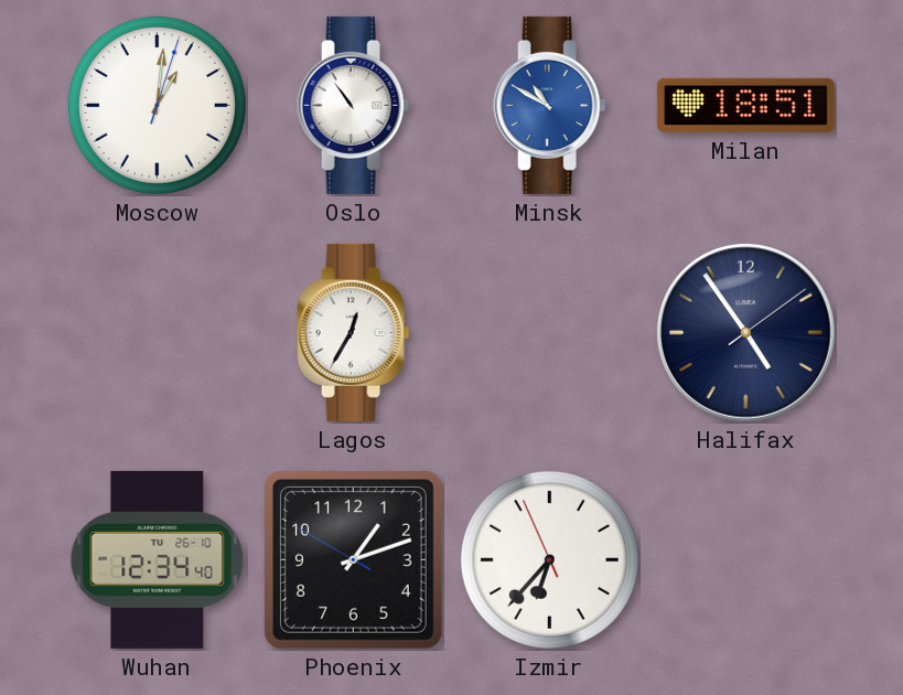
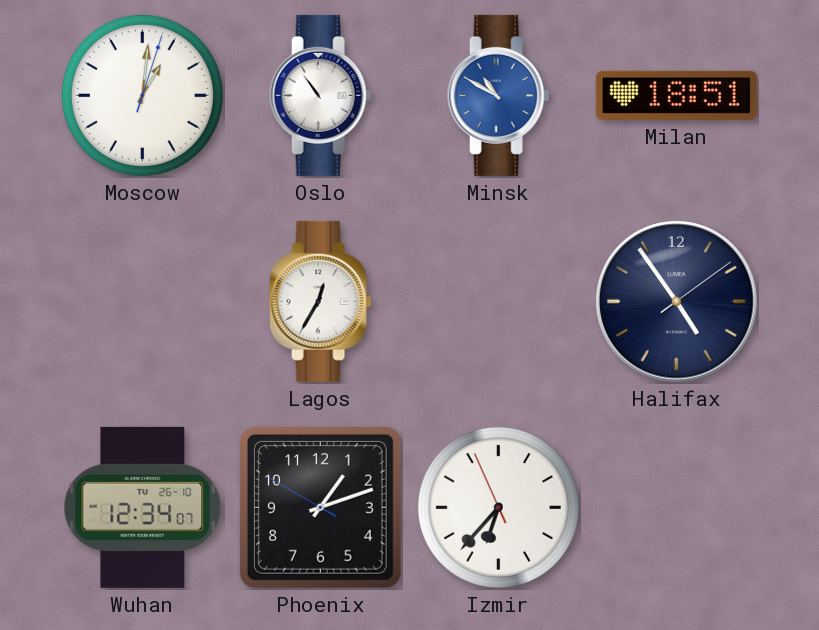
Wuhan: 12:34:40 -> 12:34:07
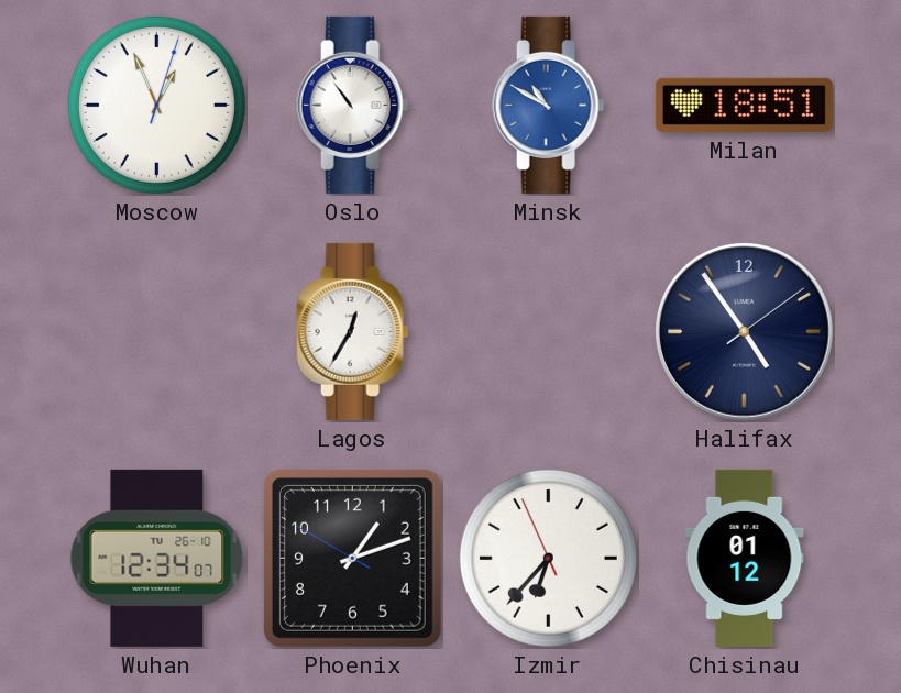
Moscow: 1:01 -> 12:56
Chisinau: none -> 01:12
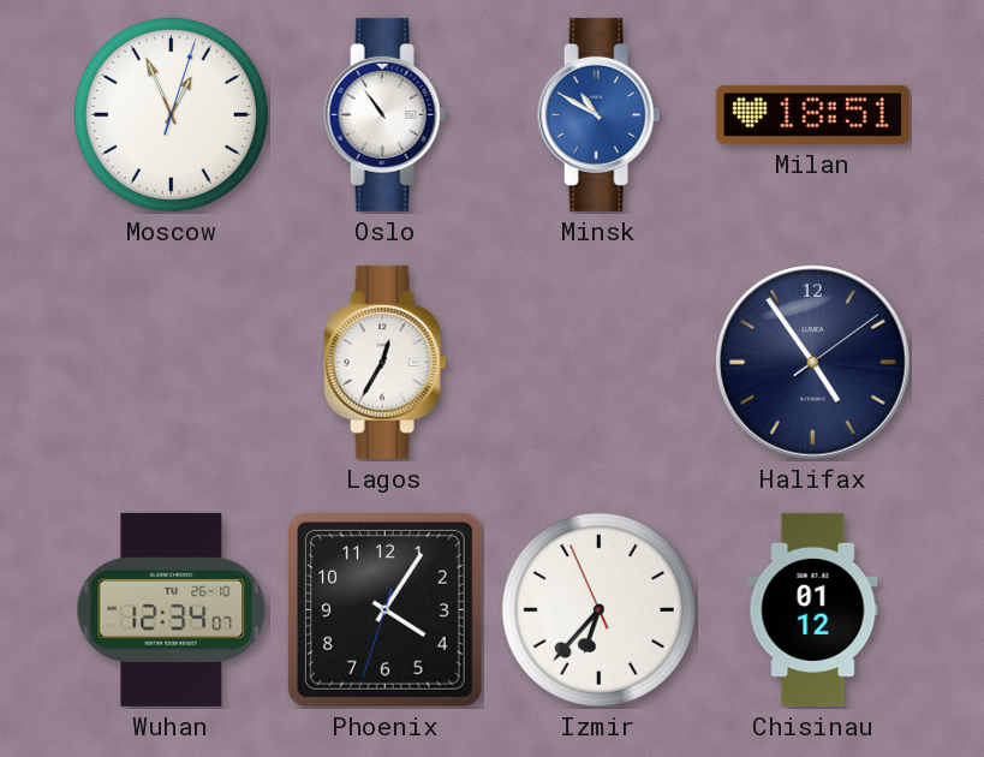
Phoenix: 1:11 -> 4:05
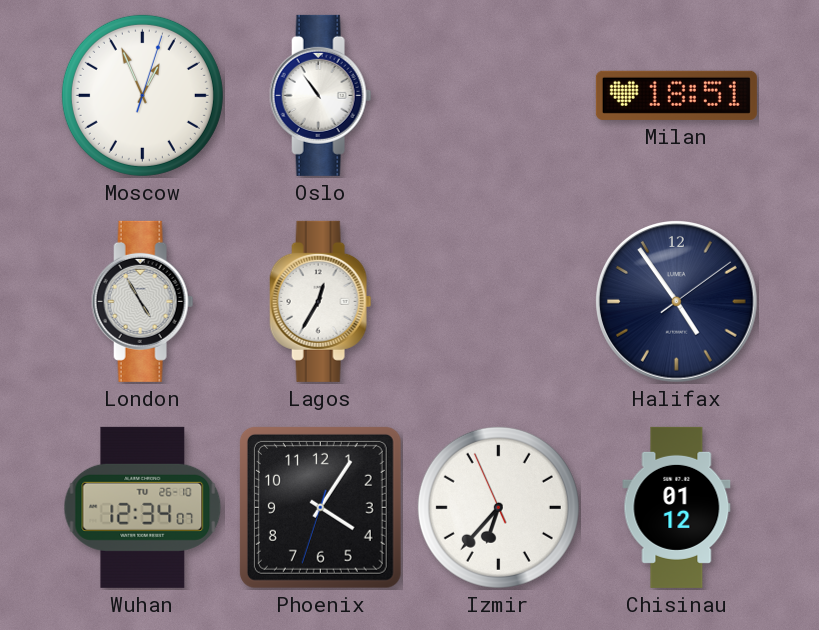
Minsk: 10:50 -> none
London: none -> 4:55
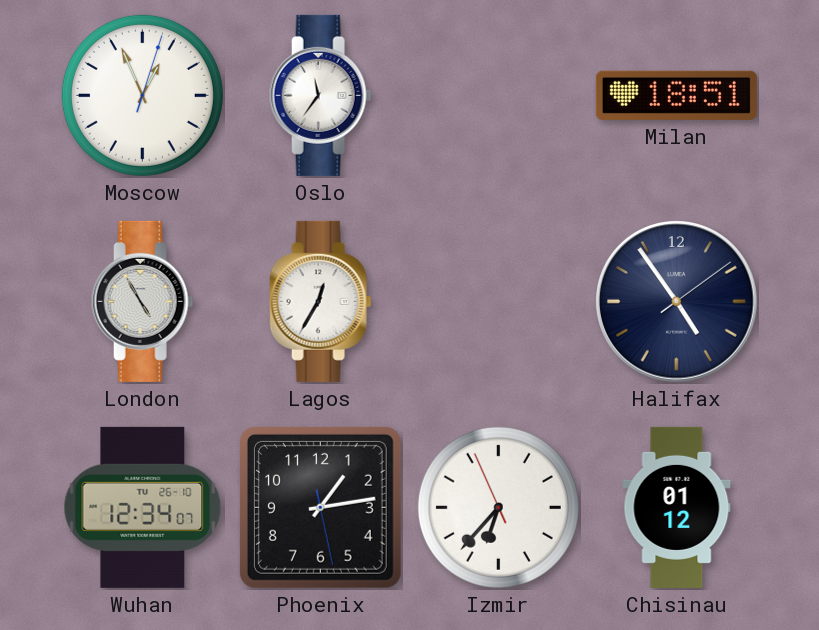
Oslo: 10:54 -> 11:36
Phoenix: 4:05 -> 1:13
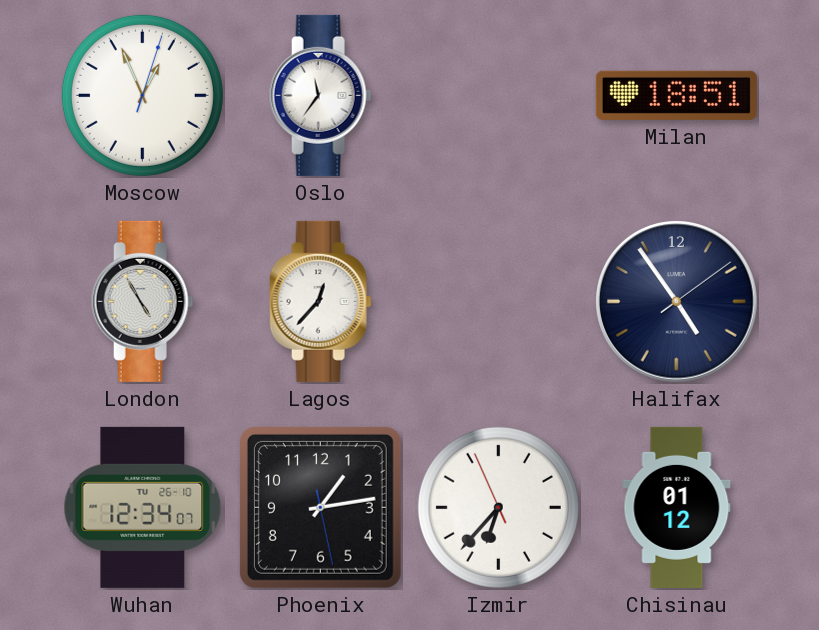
Lagos: 12:35 -> 12:37
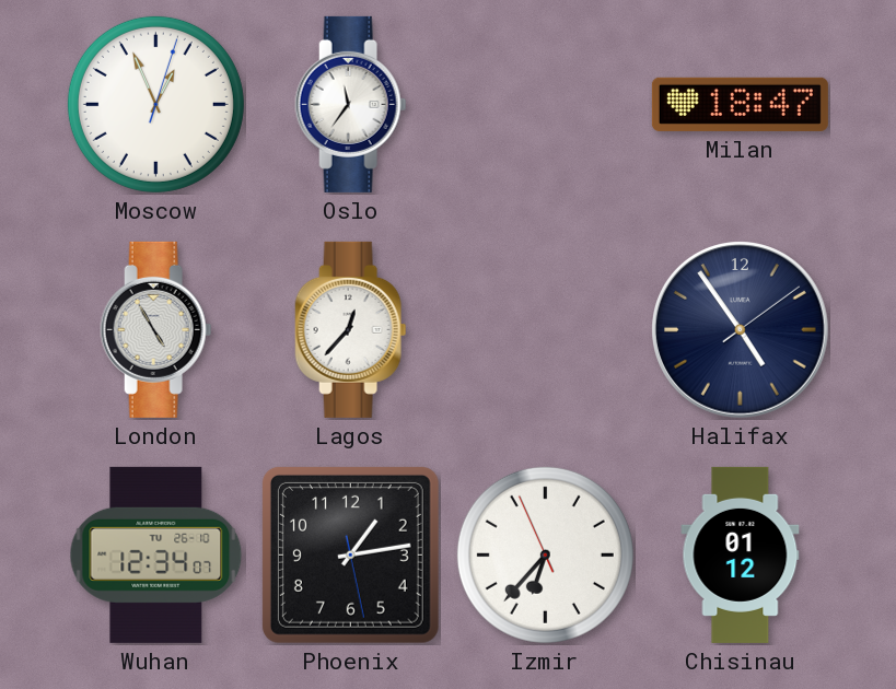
Milan: 18:51 -> 18:47
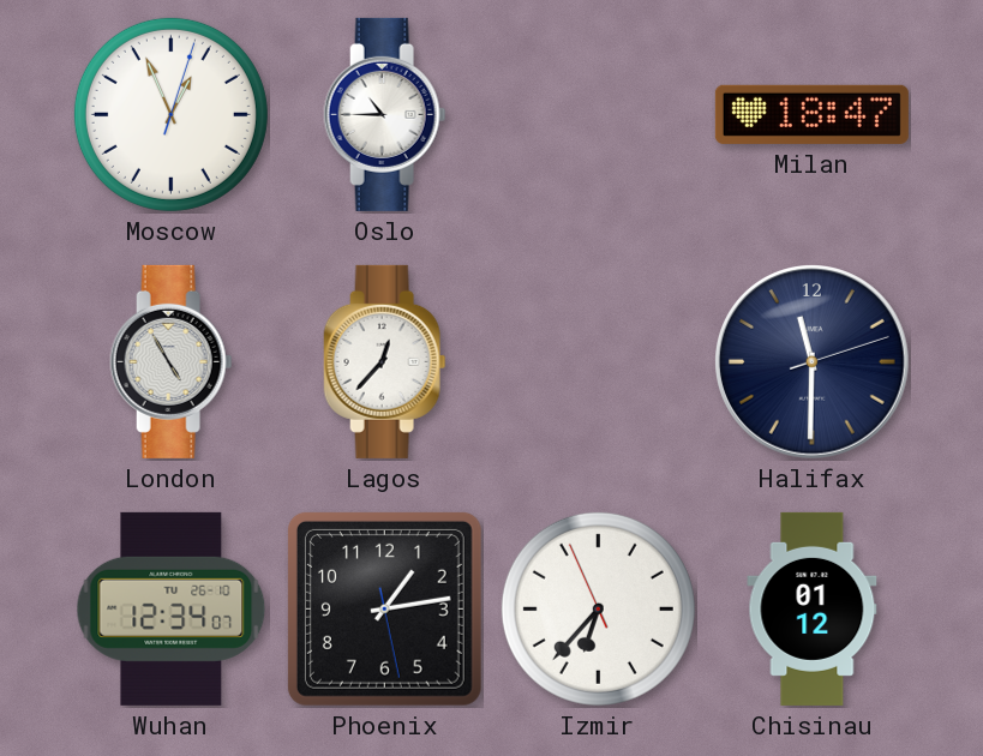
Oslo: 11:36 -> 10:45
Halifax: 4:54 -> 11:30
